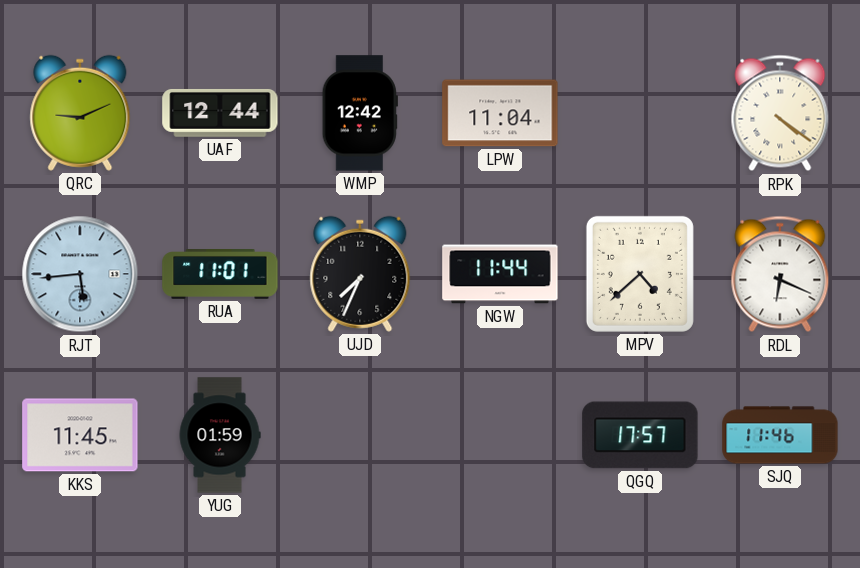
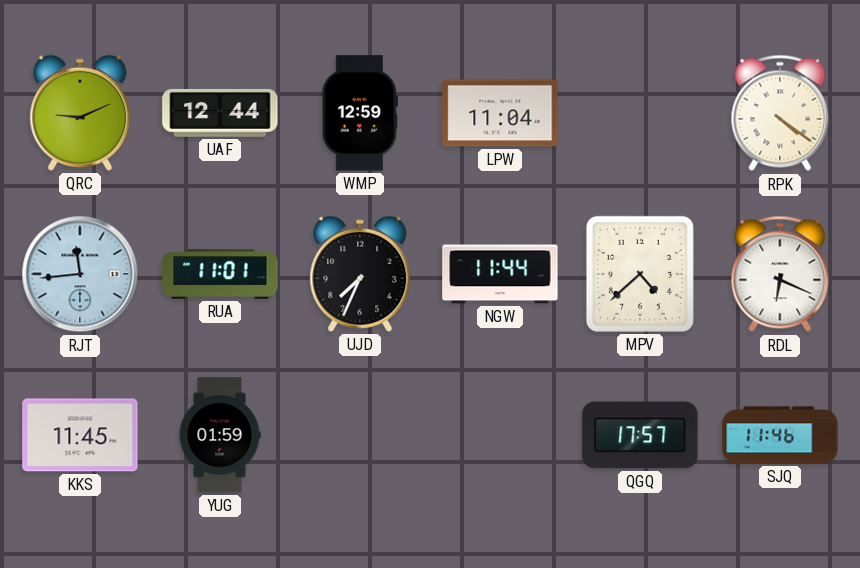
WMP: 12:42 -> 12:59
RJT: 5:44 -> 11:44
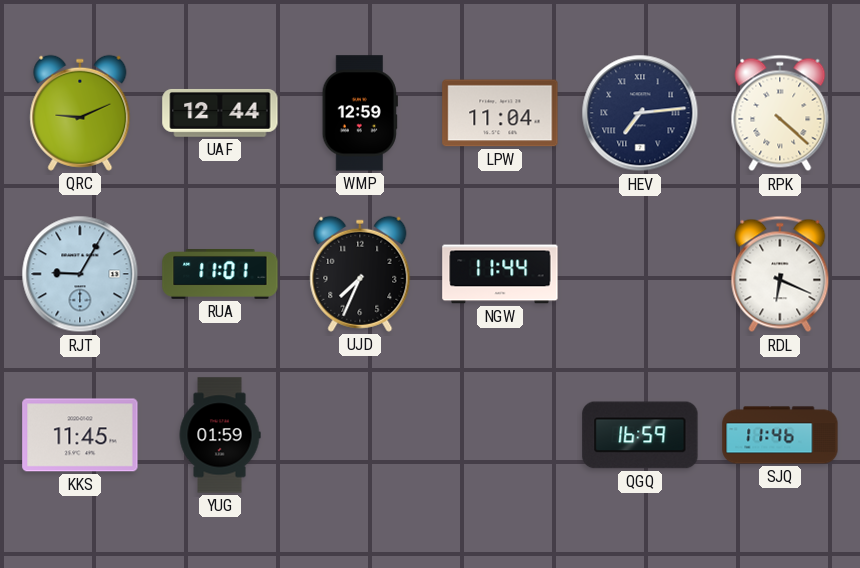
HEV: none -> 7:14
RPK: 4:21 -> 4:22
RJT: 11:44 -> 9:05
MPV: 4:38 -> none
QGQ: 17:57 -> 16:59
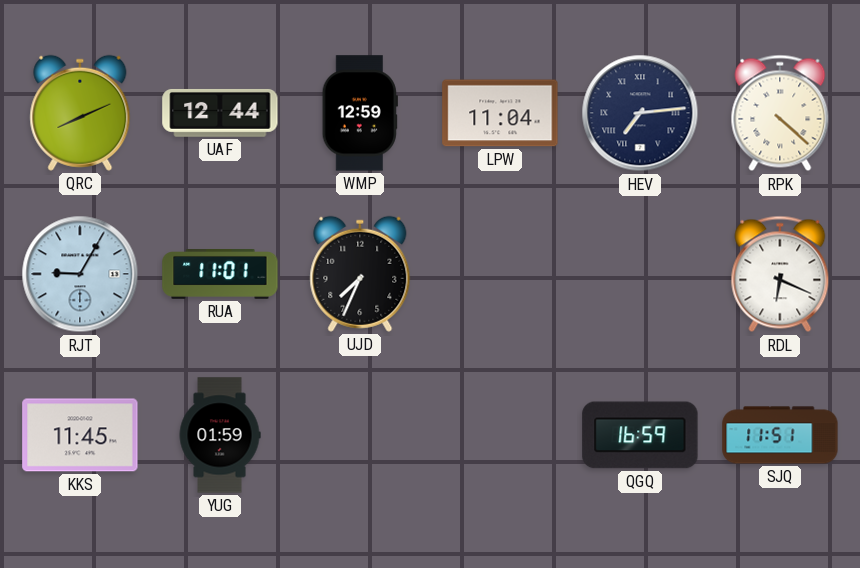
QRC: 9:11 -> 8:11
NGW: 11:44 -> none
SJQ: 11:46 -> 11:51
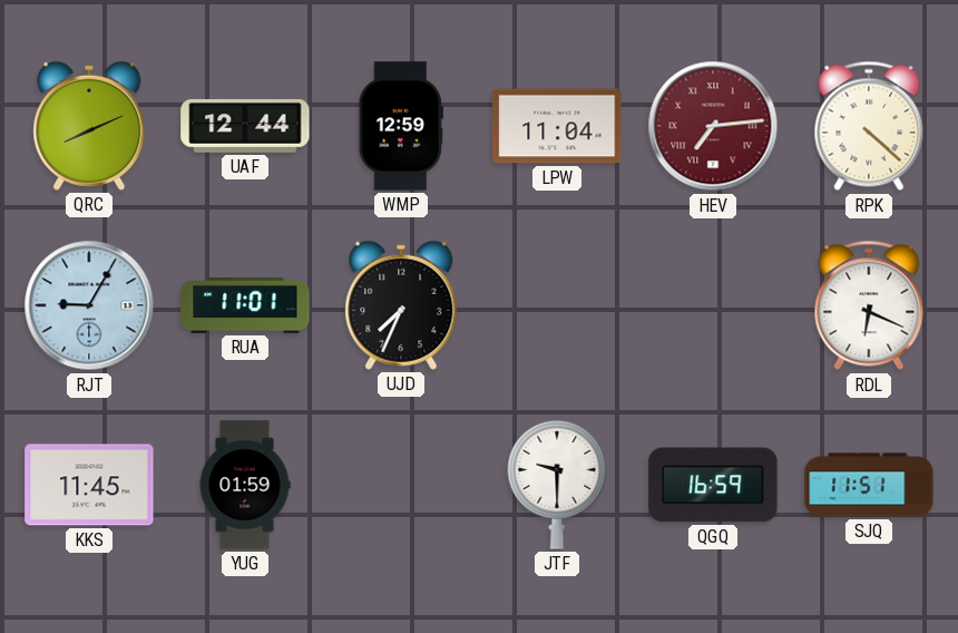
HEV dial: navy -> burgundy
JTF: none -> 9:30
